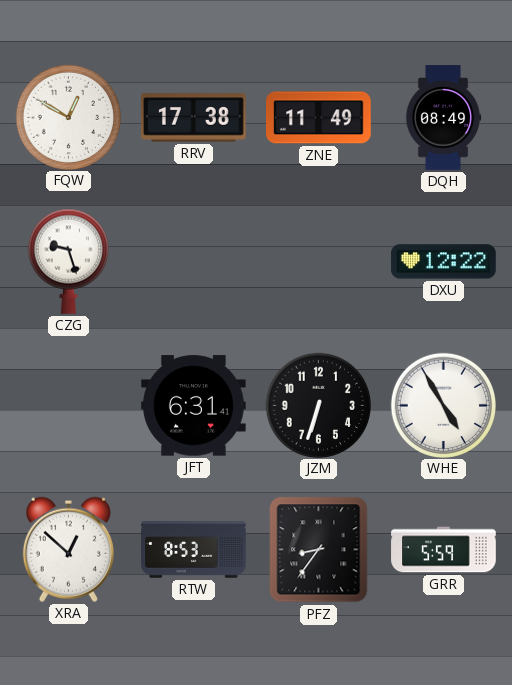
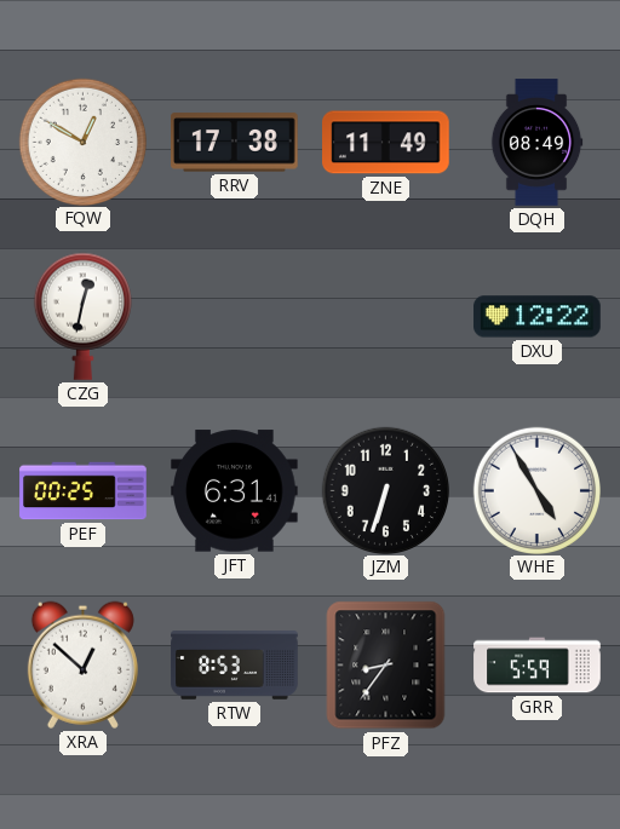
CZG: 9:27 -> 12:32
PEF: none -> 00:25
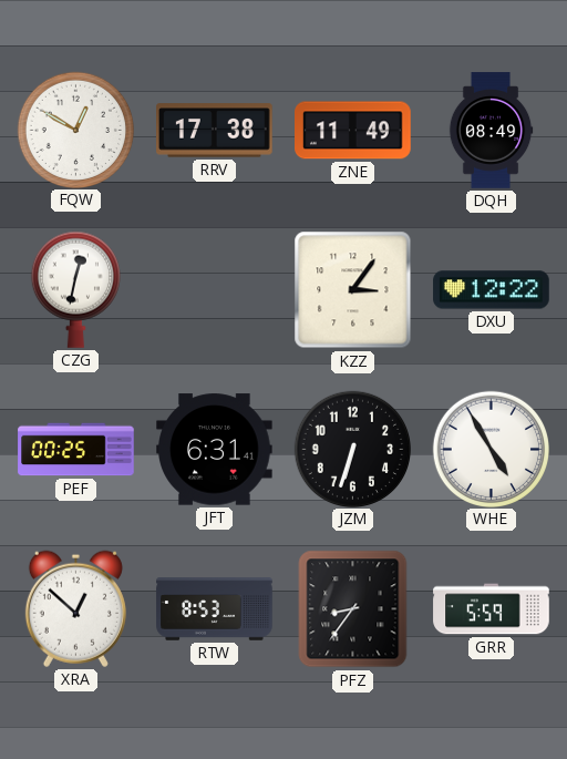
KZZ: none -> 3:06
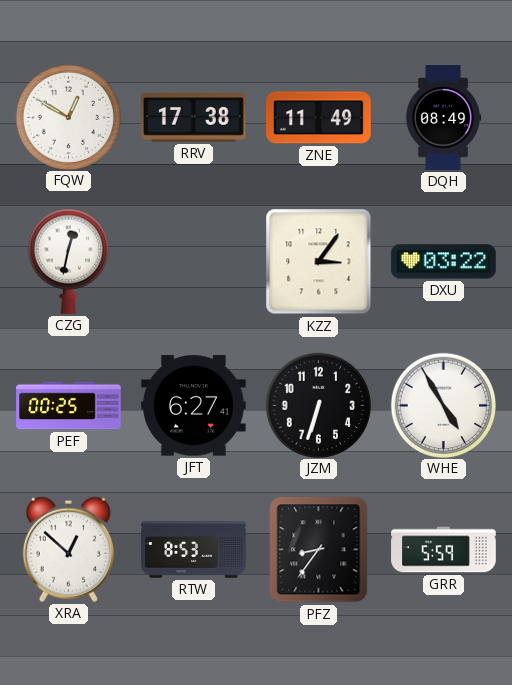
DXU: 12:22 -> 03:22
JFT: 6:31 -> 6:27
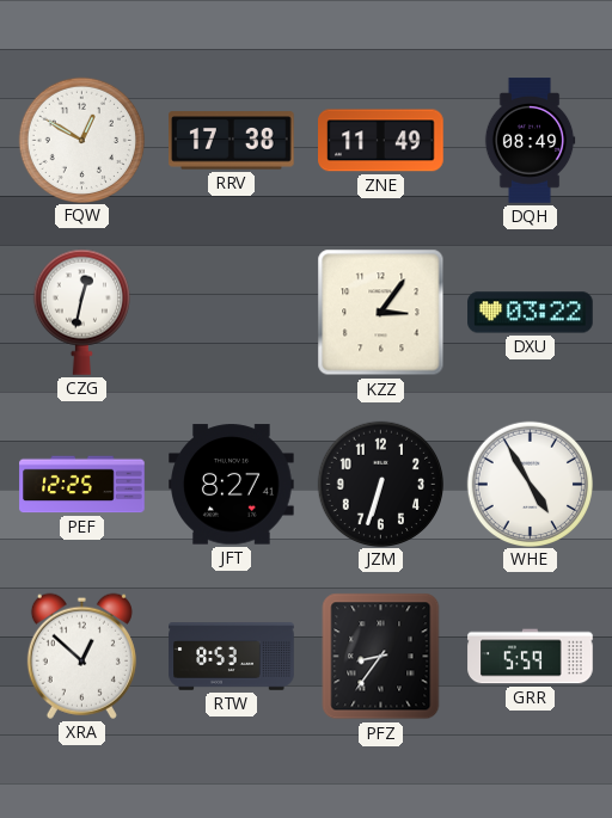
PEF: 00:25 -> 12:25
JFT: 6:27 -> 8:27
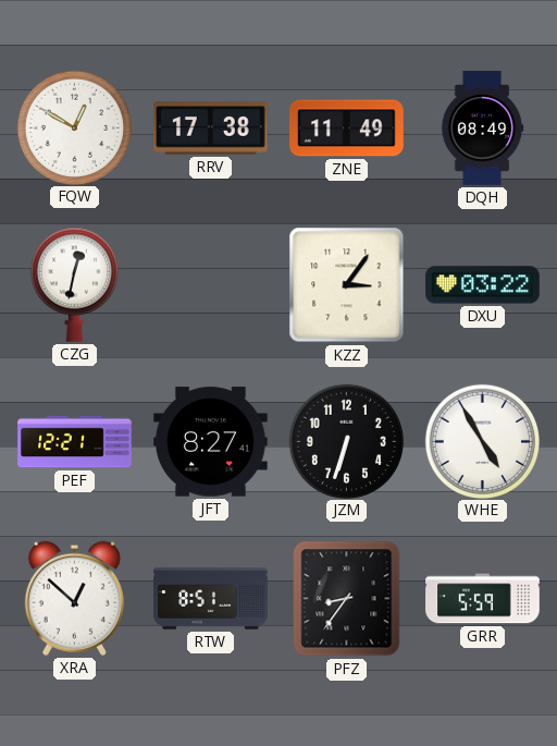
PEF: 12:25 -> 12:21
RTW: 8:53 -> 8:51
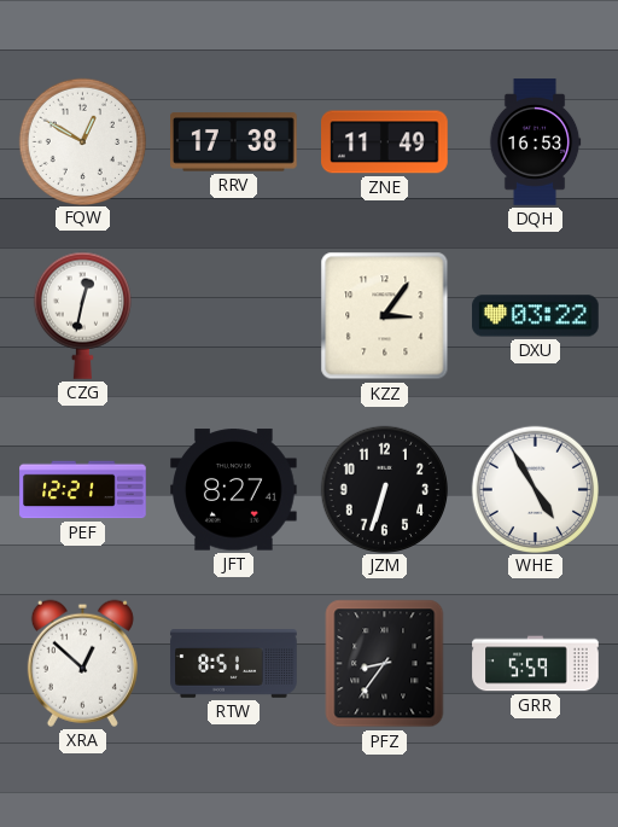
DQH: 08:49 -> 16:53
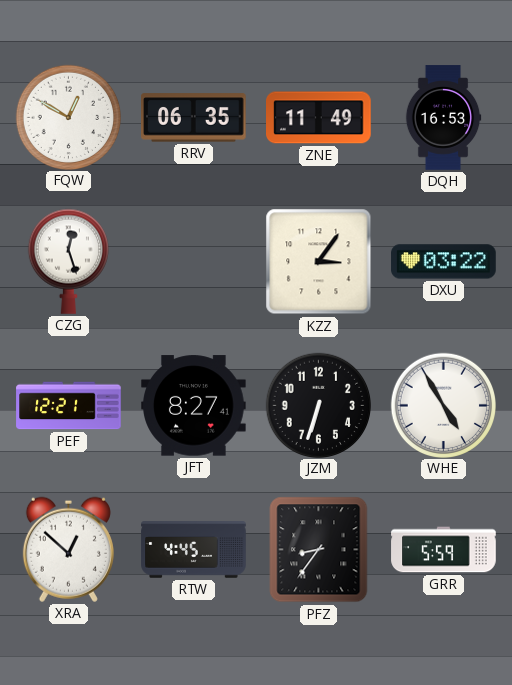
RRV: 17:38 -> 06:35
CZG: 12:32 -> 12:27
RTW: 8:51 -> 4:45
